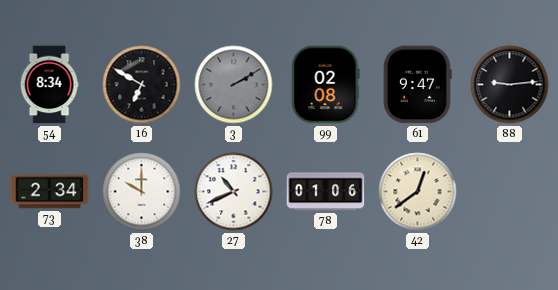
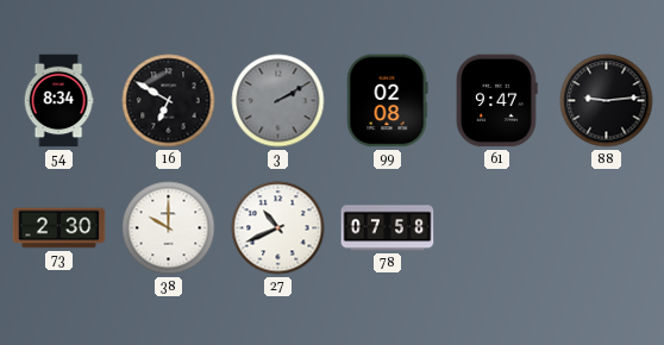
73: 2:34 -> 2:30
78: 01:06 -> 07:58
42: 12:39 -> none
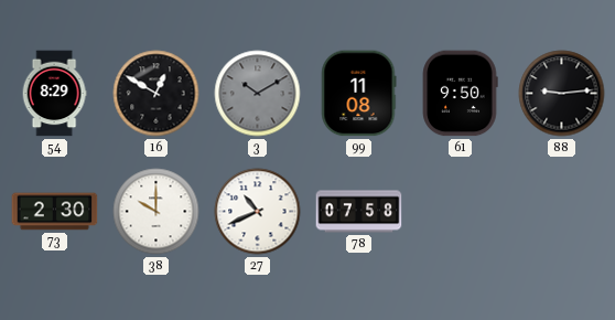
54: 8:34 -> 8:29
16: 6:50 -> 12:50
3: 2:10 -> 10:10
99: 02:08 -> 11:08
61: 9:47 -> 9:50
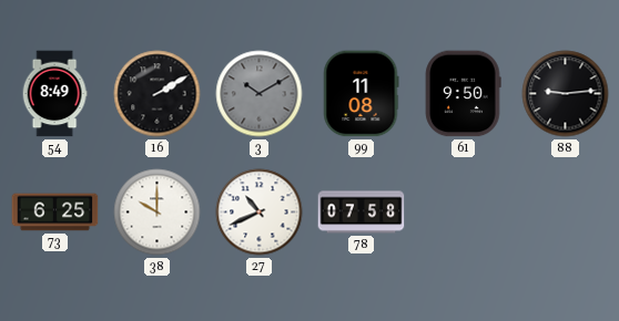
54: 8:29 -> 8:49
16: 12:50 -> 2:10
73: 2:30 -> 6:25
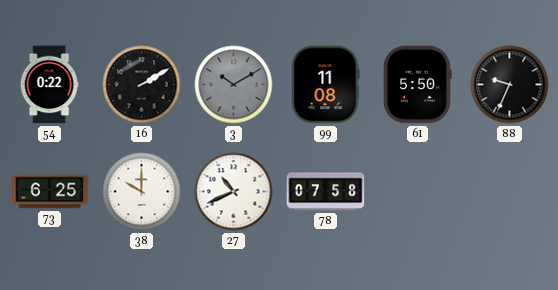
54: 8:49 -> 0:22
61: 9:50 -> 5:50
88: 9:14 -> 9:34
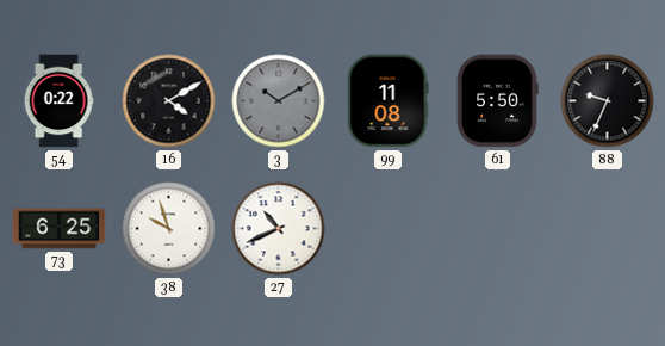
16: 2:10 -> 4:10
38: 10:00 -> 9:57
78: 07:58 -> none
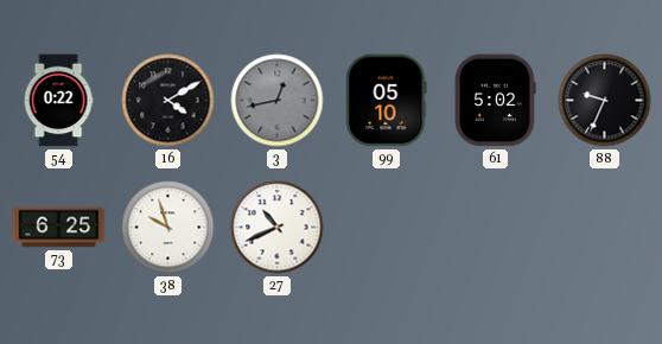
3: 10:10 -> 12:43
99: 11:08 -> 05:10
61: 5:50 -> 5:02
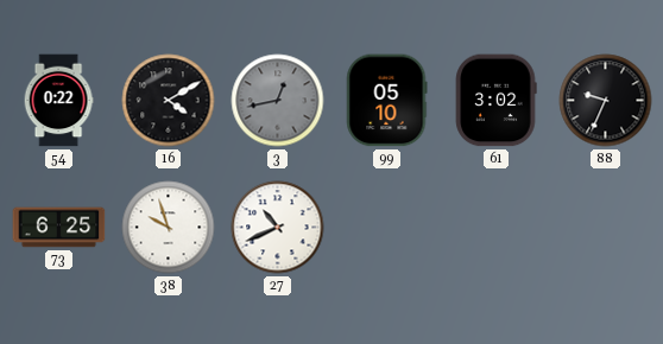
61: 5:02 -> 3:02
